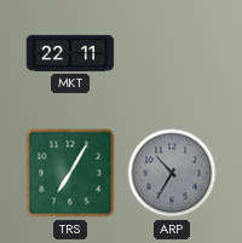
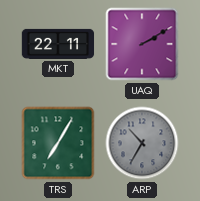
UAQ: none -> 2:10
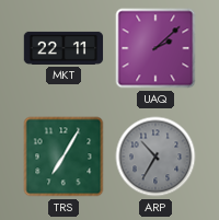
UAQ: 2:10 -> 2:08
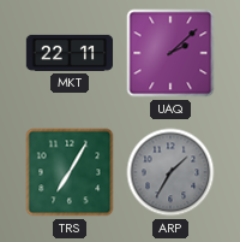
ARP: 10:35 -> 1:35
